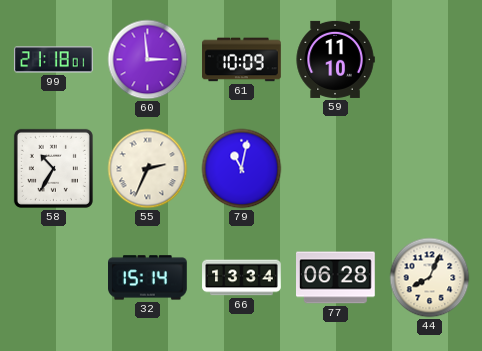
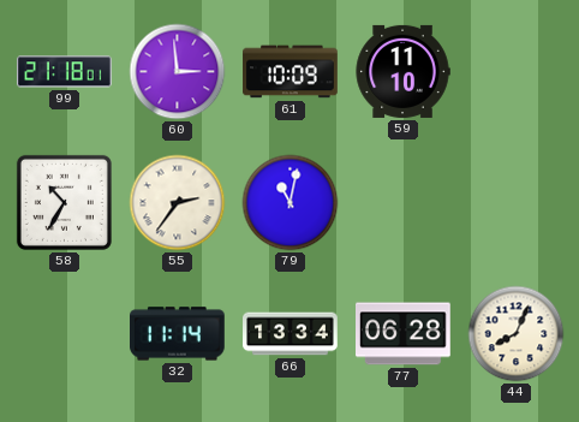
55: 2:34 -> 2:36
32: 15:14 -> 11:14
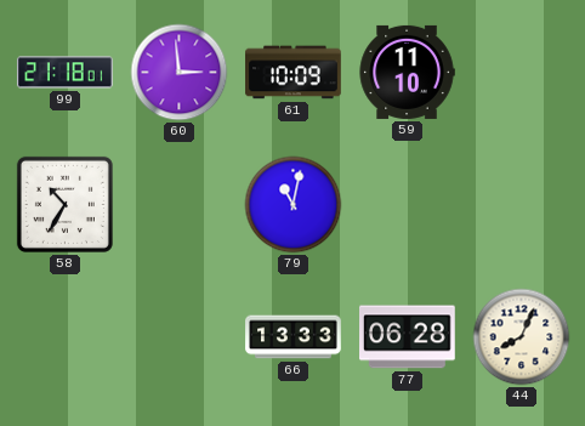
55: 2:36 -> none
32: 11:14 -> none
66: 13:34 -> 13:33
